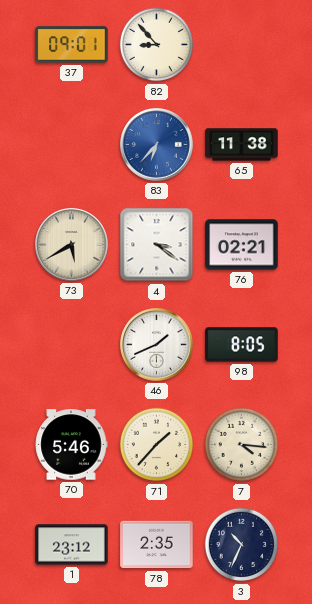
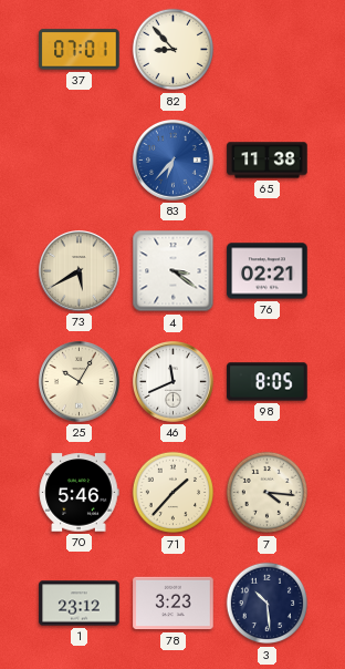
37: 09:01 -> 07:01
25: none -> 10:05
46: 1:41 -> 11:41
78: 2:35 -> 3:23
3: 10:34 -> 10:29
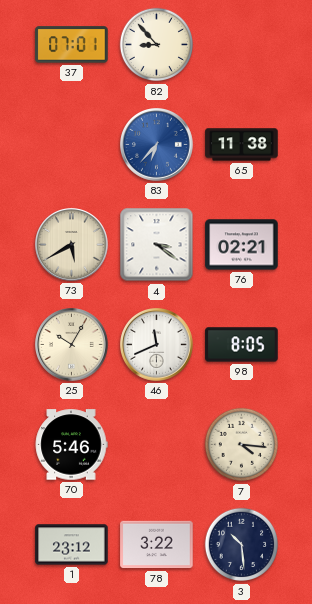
71: 1:37 -> none
78: 3:23 -> 3:22
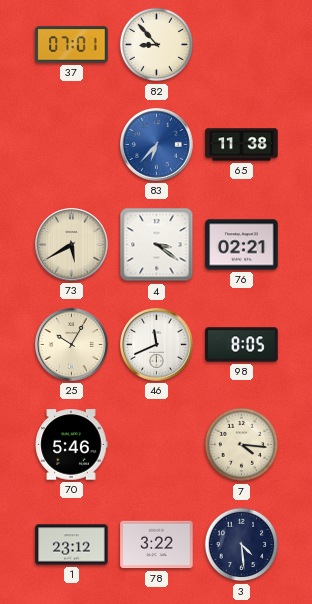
3: 10:29 -> 4:29
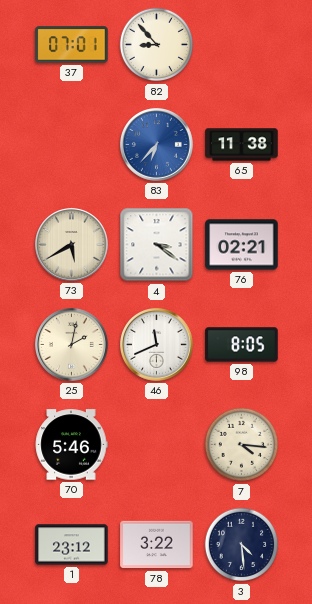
25: 10:05 -> 2:02
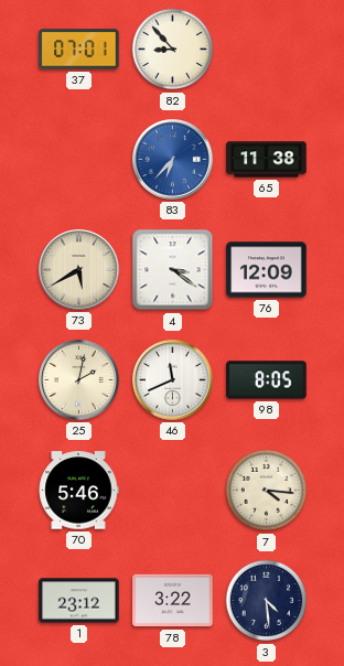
76: 02:21 -> 12:09
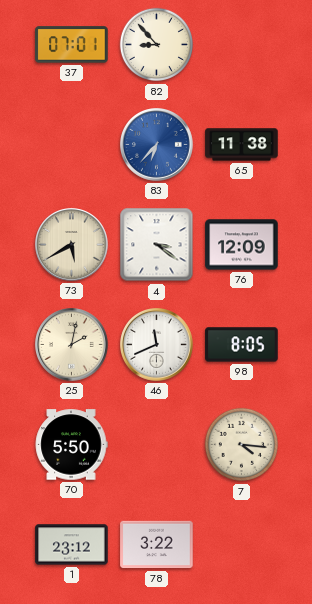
70: 5:46 -> 5:50
3: 4:29 -> none
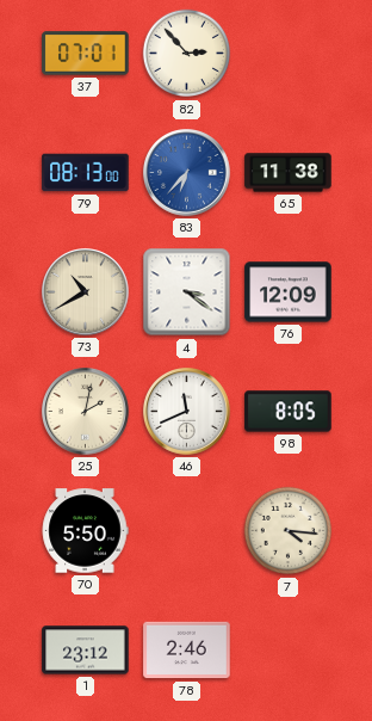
82: 8:53 -> 2:53
79: none -> 08:13
73: 5:40 -> 10:40
78: 3:22 -> 2:46
